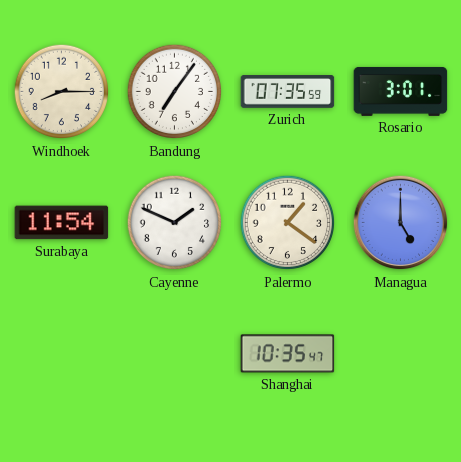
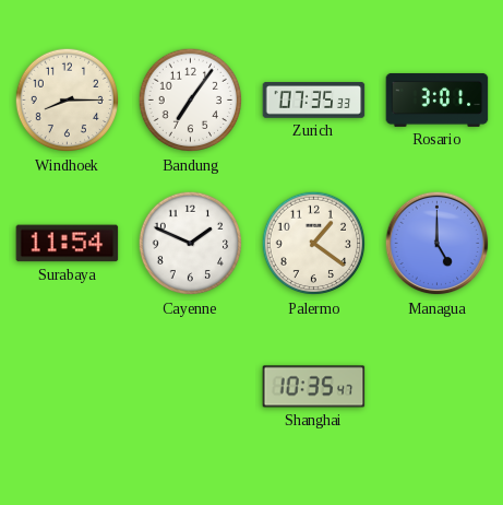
Zurich: 07:35:59 -> 07:35:33
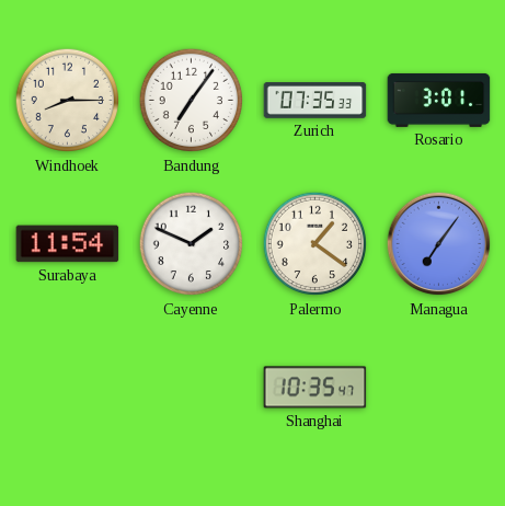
Managua: 5:00 -> 7:06
